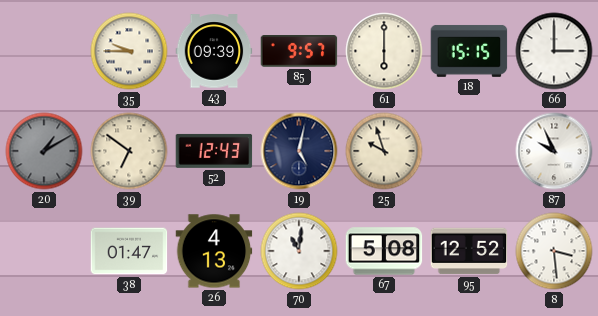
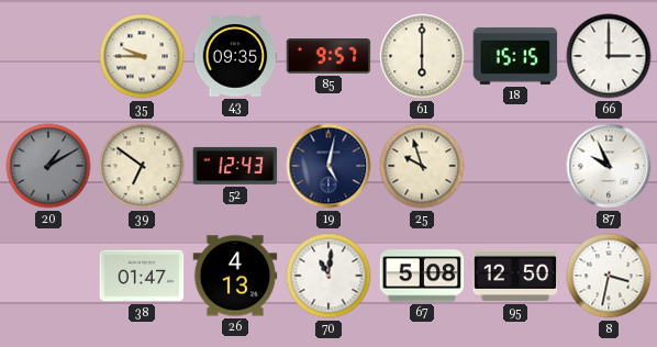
43: 09:39 -> 09:35
95: 12:52 -> 12:50
8: 3:29 -> 3:32
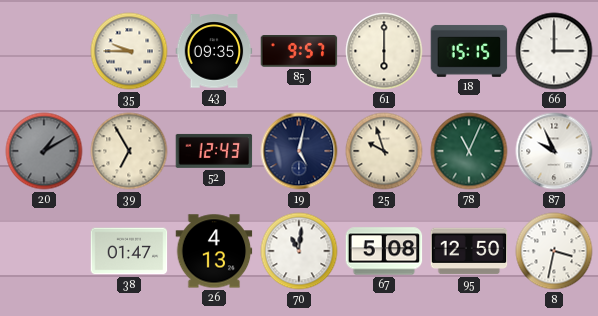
39: 6:51 -> 6:55
78: none -> 11:04
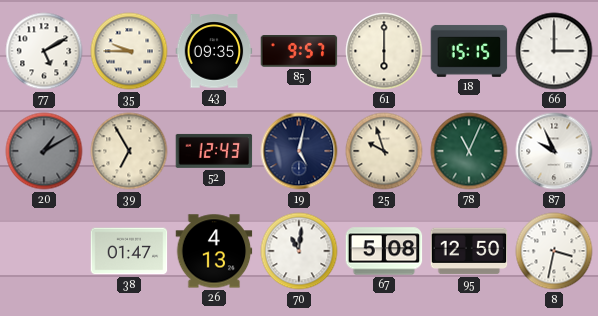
77: none -> 5:10
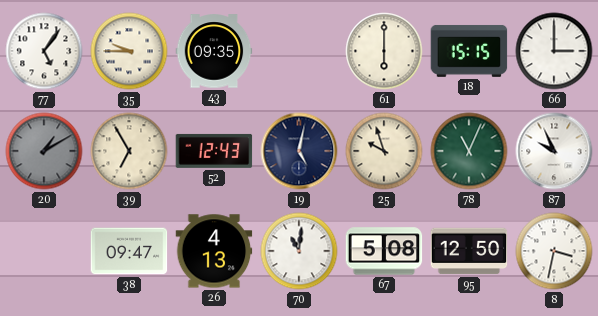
77: 5:10 -> 5:06
85: 9:57 -> none
38: 01:47 -> 09:47
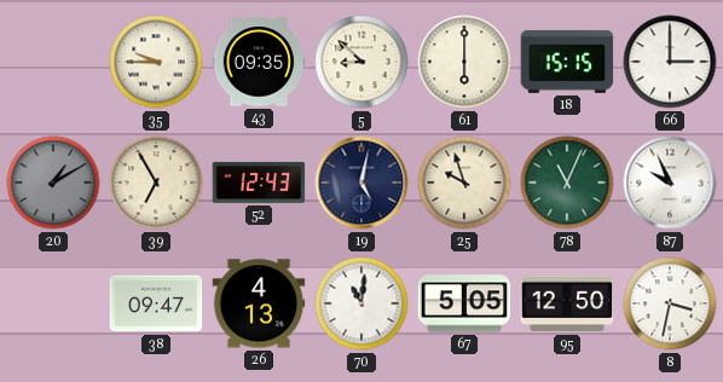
77: 5:06 -> none
5: none -> 8:52
67: 5:08 -> 5:05
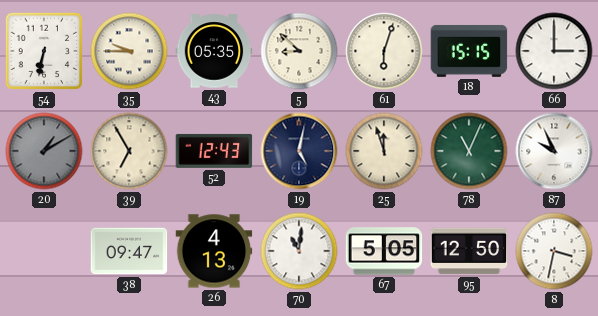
54: none -> 6:32
43: 09:35 -> 05:35
61: 6:00 -> 6:03
25: 9:57 -> 11:57
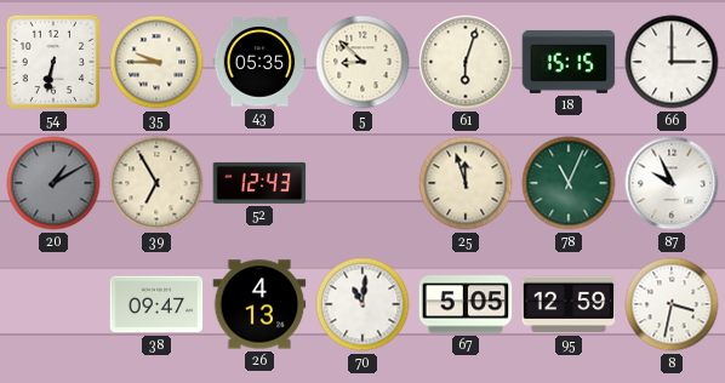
19: 5:02 -> none
95: 12:50 -> 12:59
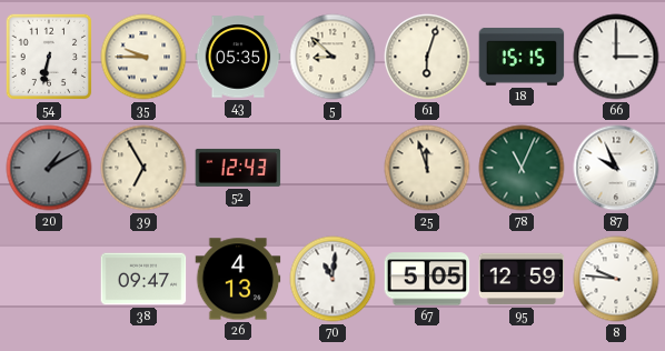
8: 3:32 -> 9:46
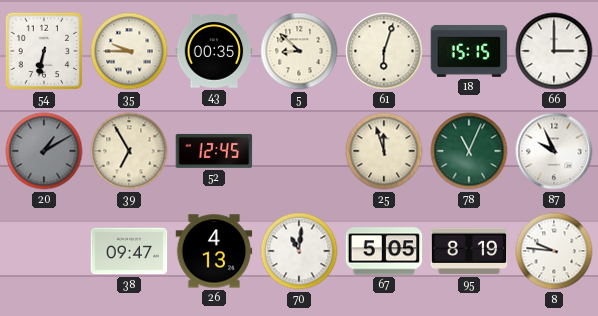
43: 05:35 -> 00:35
52: 12:43 -> 12:45
95: 12:59 -> 8:19
